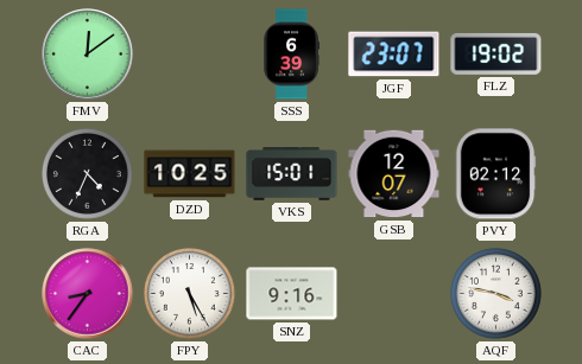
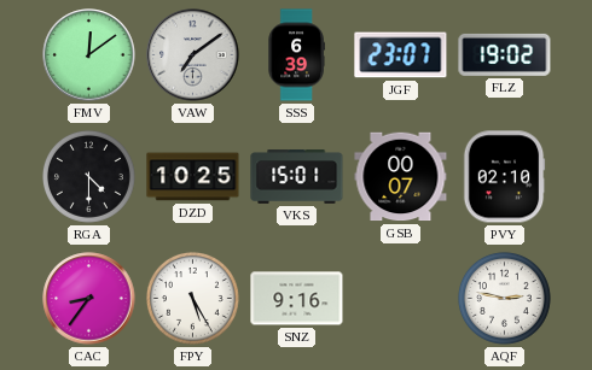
VAW: none -> 7:09
RGA: 4:34 -> 4:30
GSB: 12:07 -> 00:07
PVY: 02:12 -> 02:10
AQF: 3:47 -> 2:47
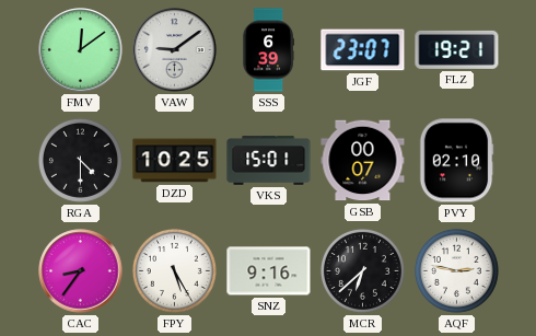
VAW: 7:09 -> 9:09
FLZ: 19:02 -> 19:21
MCR: none -> 6:38
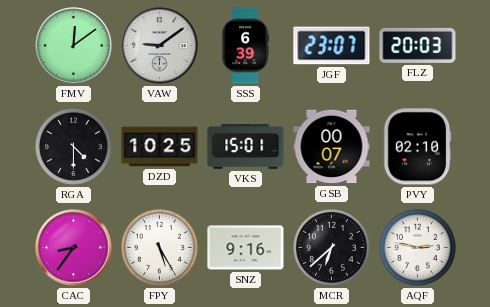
FLZ: 19:21 -> 20:03
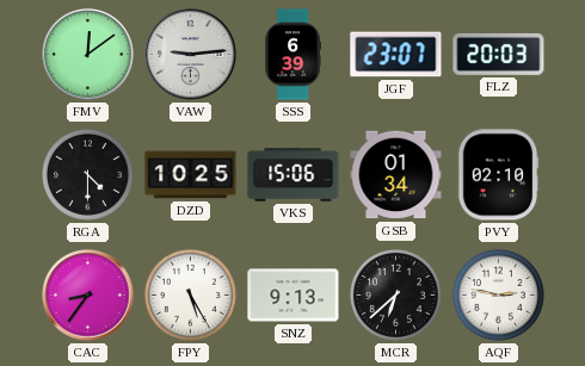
VAW: 9:09 -> 9:14
VKS: 15:01 -> 15:06
GSB: 00:07 -> 01:34
SNZ: 9:16 -> 9:13
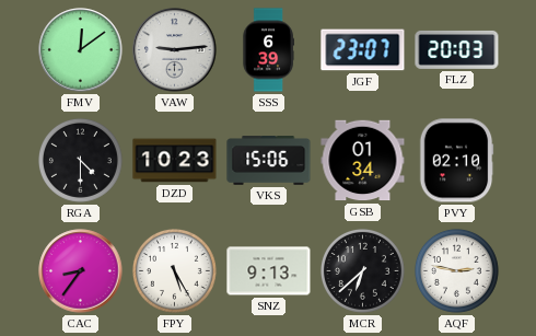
DZD: 10:25 -> 10:23
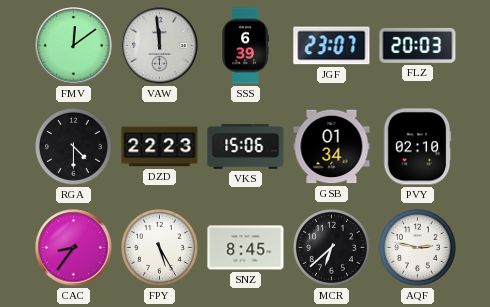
VAW: 9:14 -> 11:59
DZD: 10:23 -> 22:23
SNZ: 9:13 -> 8:45
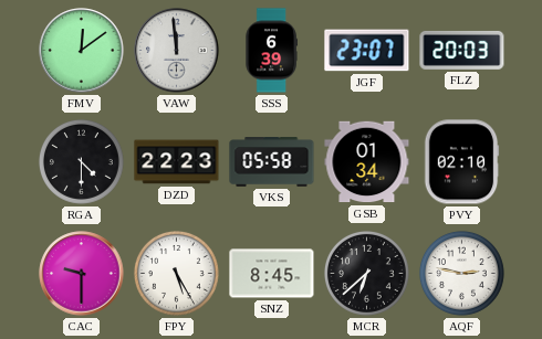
VKS: 15:06 -> 05:58
CAC: 8:36 -> 9:30
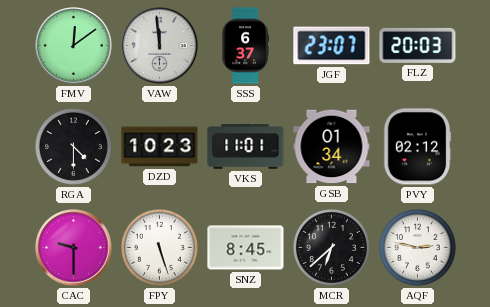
SSS: 6:39 -> 6:37
DZD: 22:23 -> 10:23
VKS: 05:58 -> 11:01
PVY: 02:10 -> 02:12
FPY: 5:25 -> 5:27
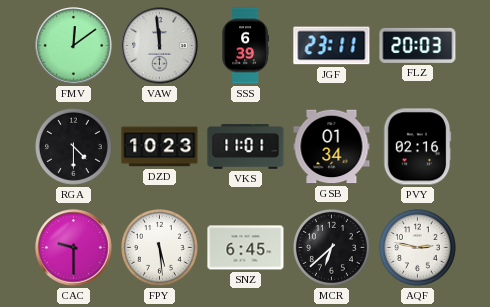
SSS: 6:37 -> 6:39
JGF: 23:07 -> 23:11
PVY: 02:12 -> 02:16
FPY: 5:27 -> 5:29
SNZ: 8:45 -> 6:45
